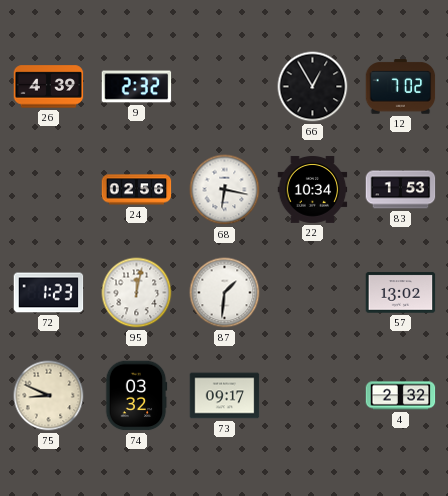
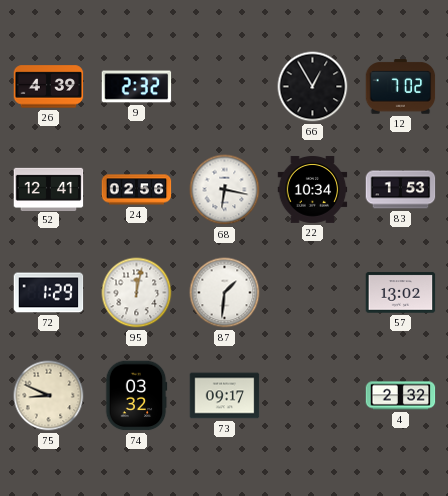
52: none -> 12:41
72: 1:23 -> 1:29
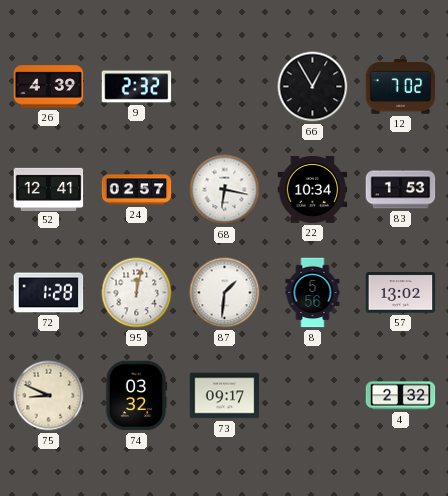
24: 02:56 -> 02:57
72: 1:29 -> 1:28
8: none -> 5:56
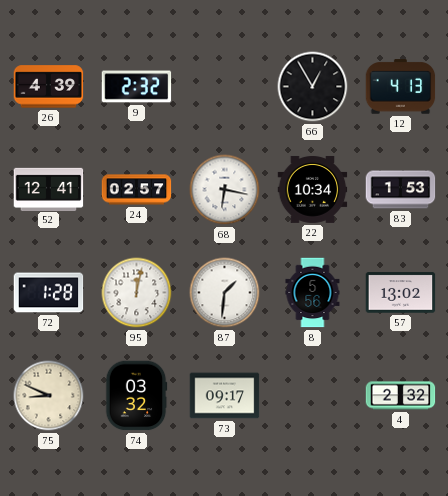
12: 7:02 -> 4:13
